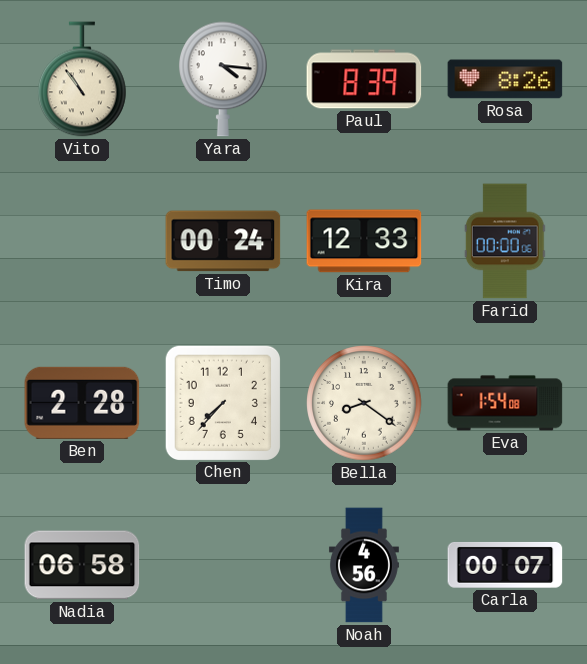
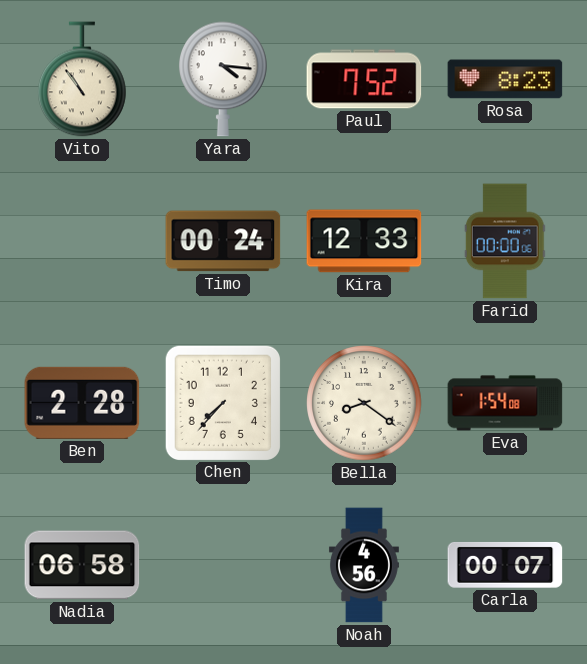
Paul: 8:39 -> 7:52
Rosa: 8:26 -> 8:23
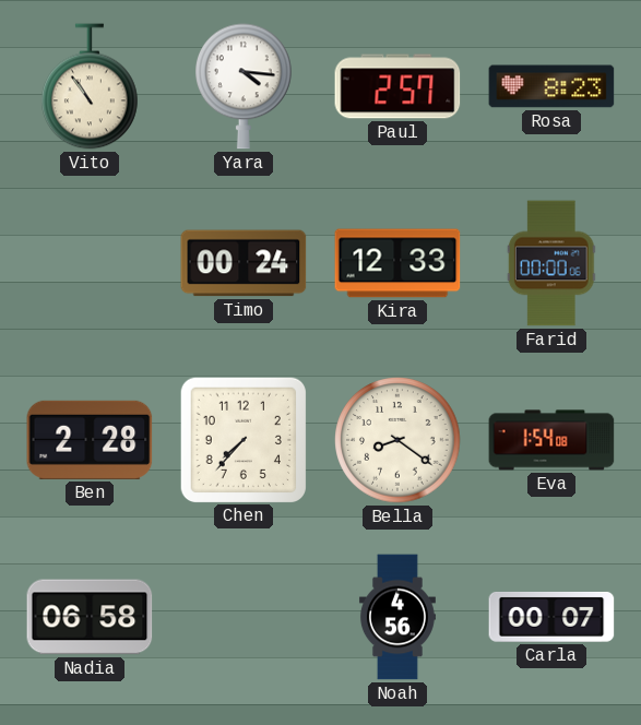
Paul: 7:52 -> 2:57
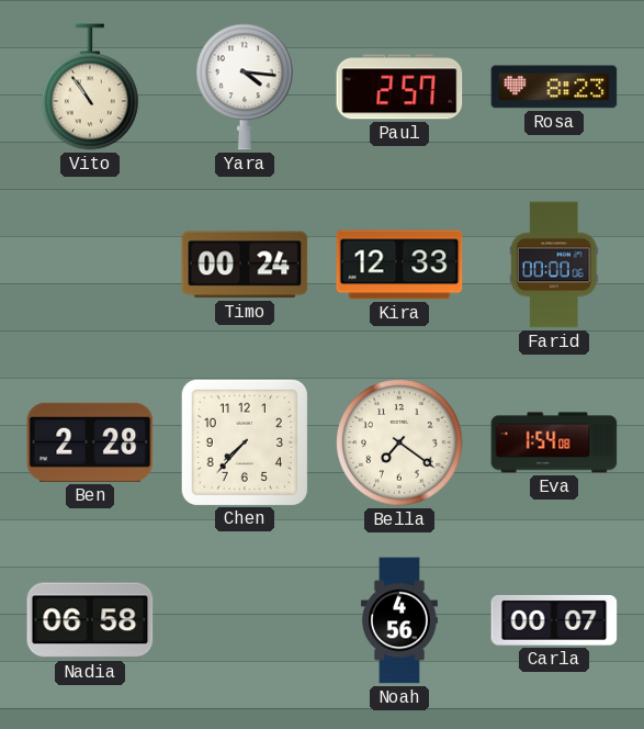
Bella: 8:21 -> 7:21
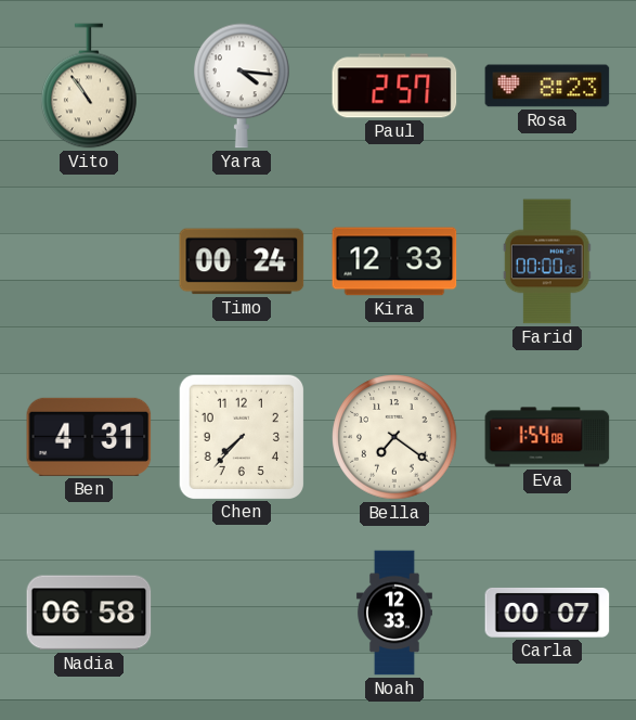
Ben: 2:28 -> 4:31
Noah: 4:56 -> 12:33
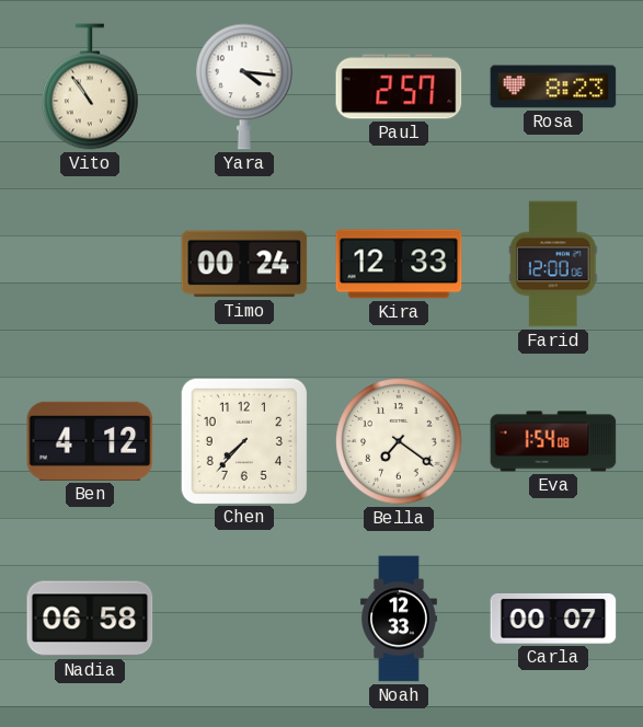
Farid: 00:00 -> 12:00
Ben: 4:31 -> 4:12
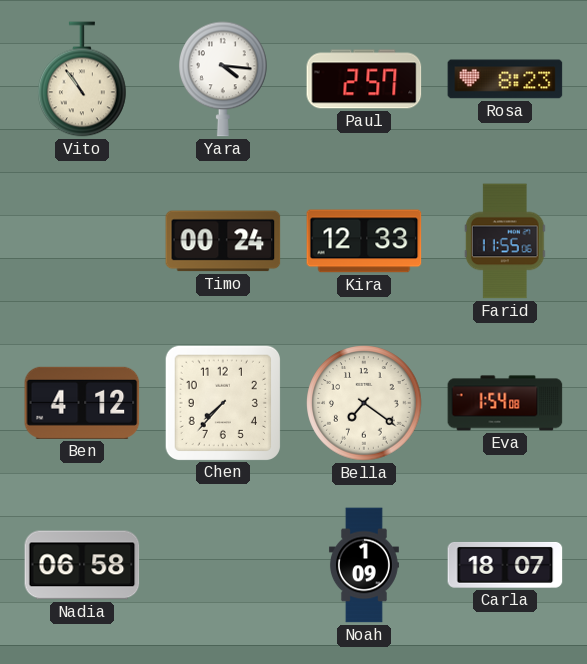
Farid: 12:00 -> 11:55
Noah: 12:33 -> 1:09
Carla: 00:07 -> 18:07
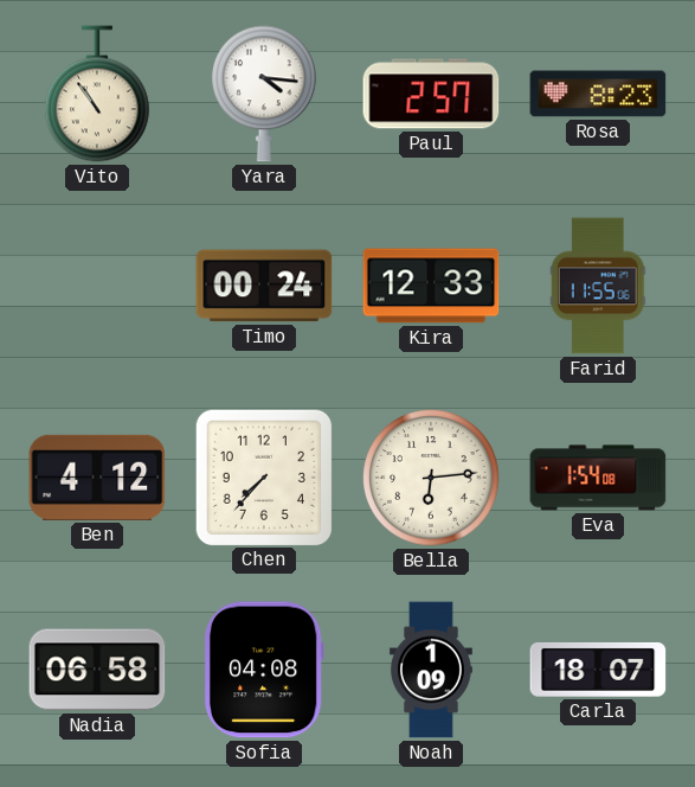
Bella: 7:21 -> 6:14
Sofia: none -> 04:08
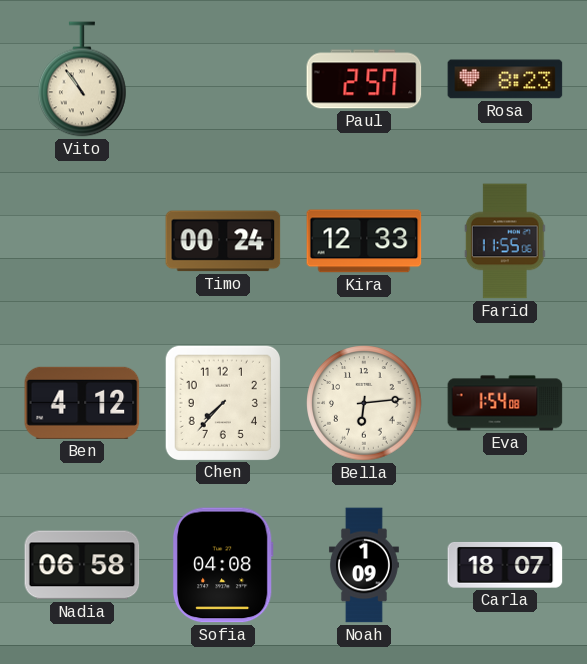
Yara: 4:16 -> none
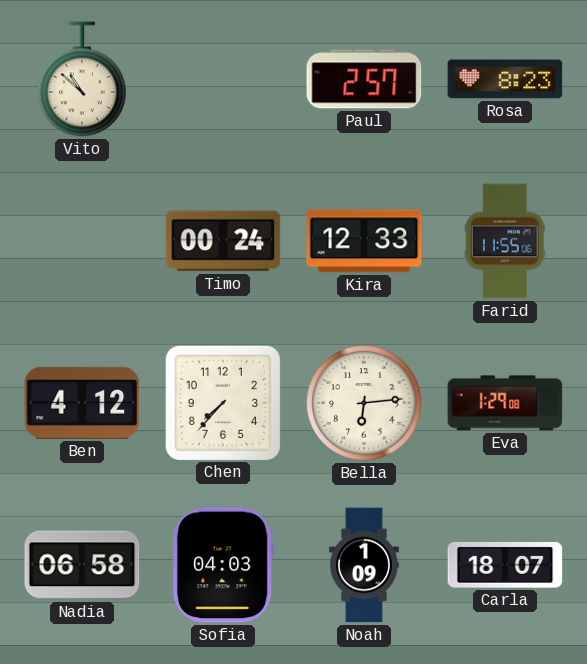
Vito: 10:54 -> 10:52
Eva: 1:54 -> 1:29
Sofia: 04:08 -> 04:03
